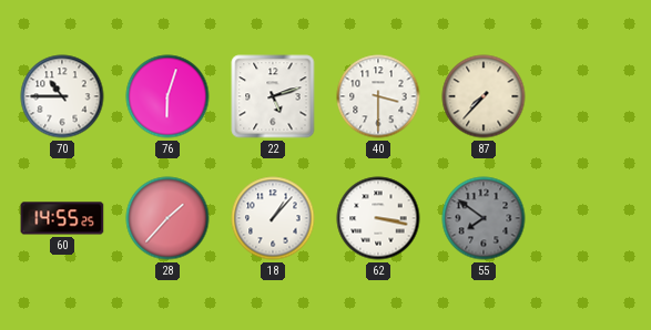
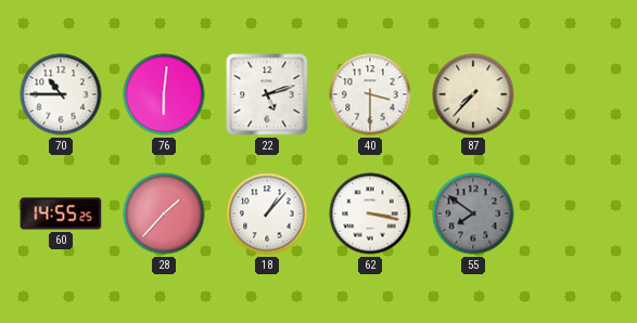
76: 6:03 -> 6:01
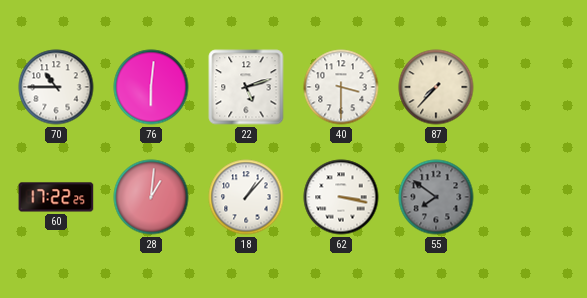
60: 14:55 -> 17:22
28: 1:37 -> 1:01
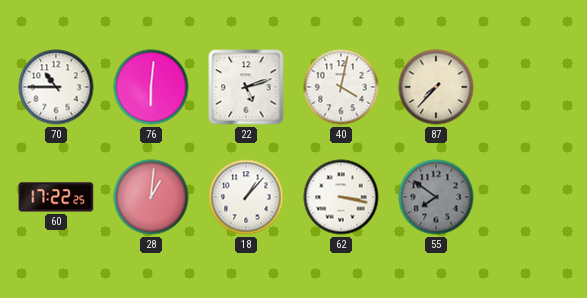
40: 3:30 -> 4:02
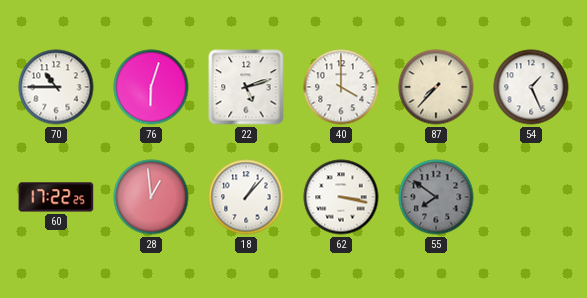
76: 6:01 -> 6:03
40: 4:02 -> 4:00
54: none -> 1:26
28: 1:01 -> 12:59
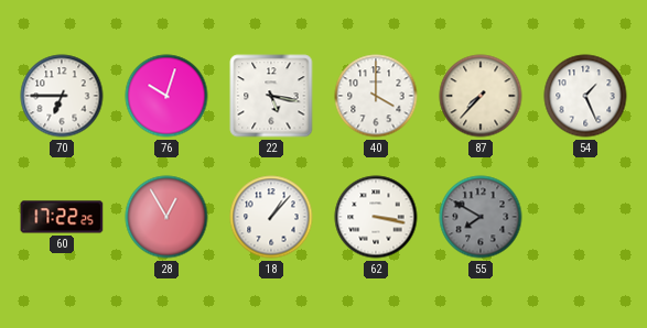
70: 10:45 -> 6:45
76: 6:03 -> 10:03
22: 5:12 -> 5:17
28: 12:59 -> 12:55
55: 7:51 -> 7:50
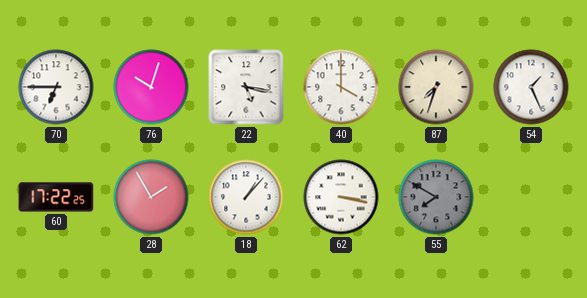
87: 7:37 -> 7:33
28: 12:55 -> 1:55
